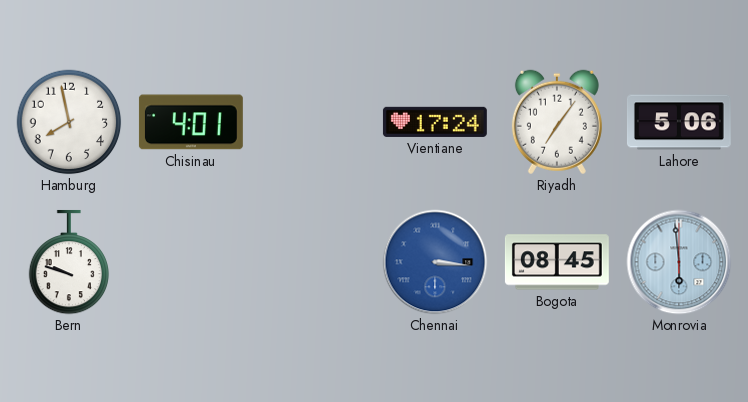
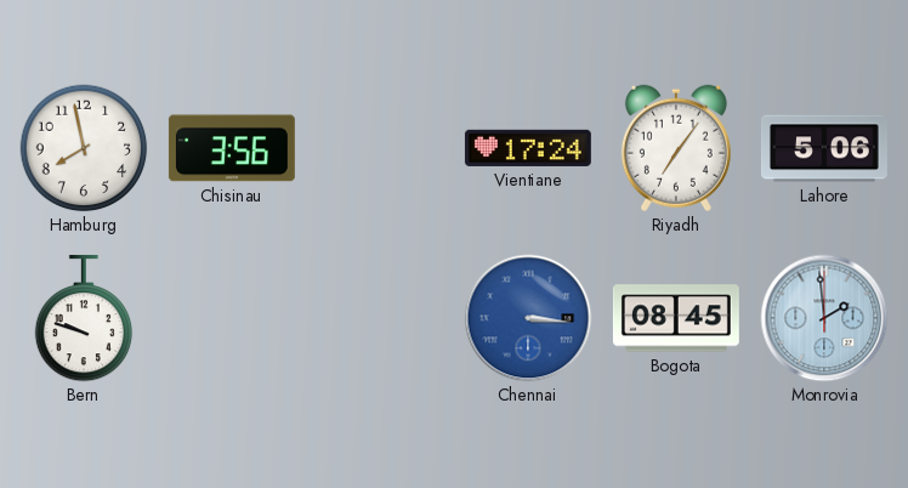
Chisinau: 4:01 -> 3:56
Monrovia: 5:59 -> 1:59
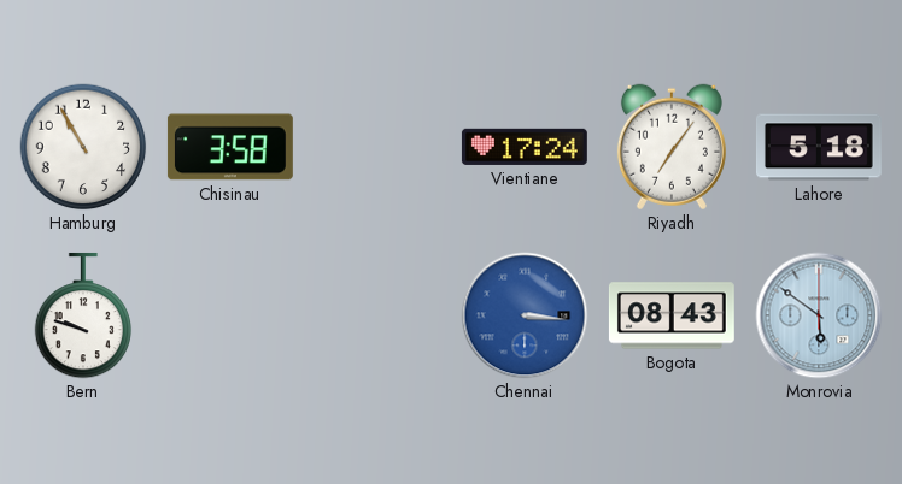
Hamburg: 7:58 -> 10:55
Chisinau: 3:56 -> 3:58
Lahore: 5:06 -> 5:18
Bogota: 08:45 -> 08:43
Monrovia: 1:59 -> 5:51
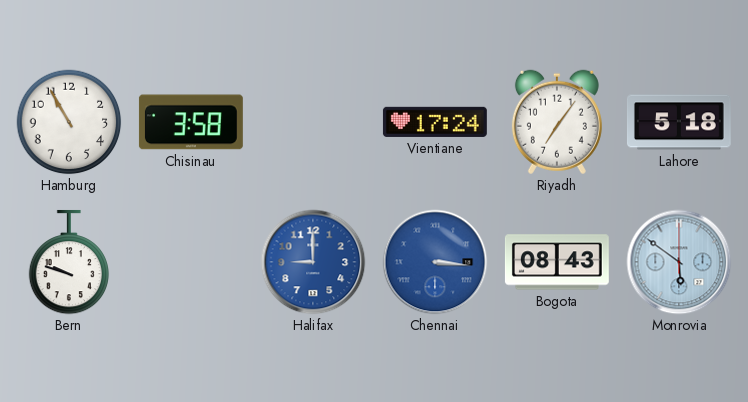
Halifax: none -> 9:00
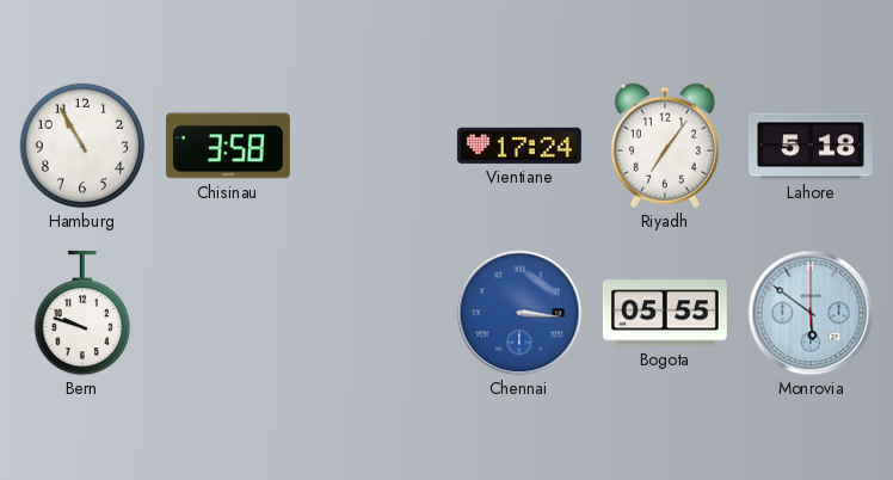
Halifax: 9:00 -> none
Bogota: 08:43 -> 05:55
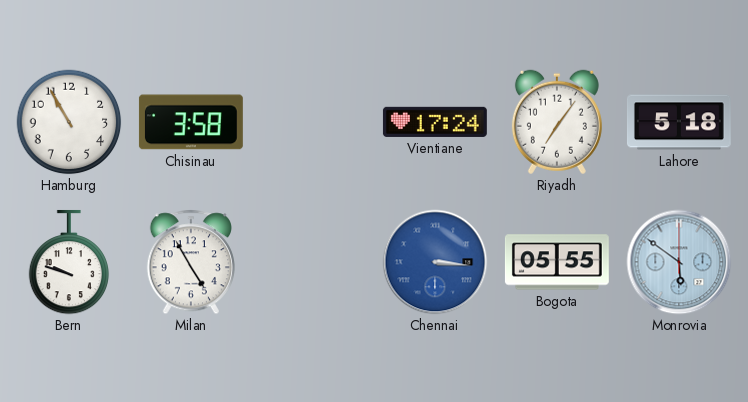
Milan: none -> 4:55
